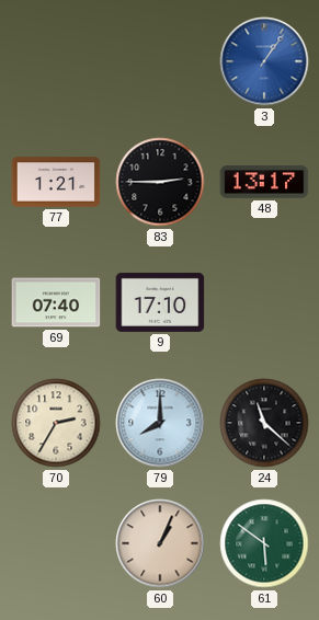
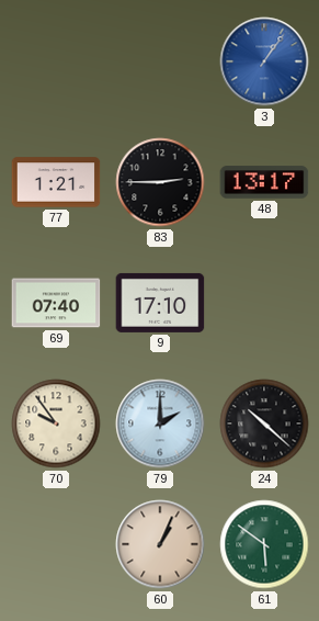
70: 2:35 -> 9:54
79: 8:00 -> 2:00
24: 11:22 -> 10:22
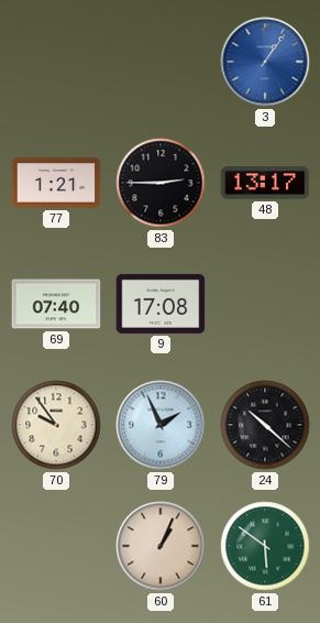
9: 17:10 -> 17:08
79: 2:00 -> 1:56
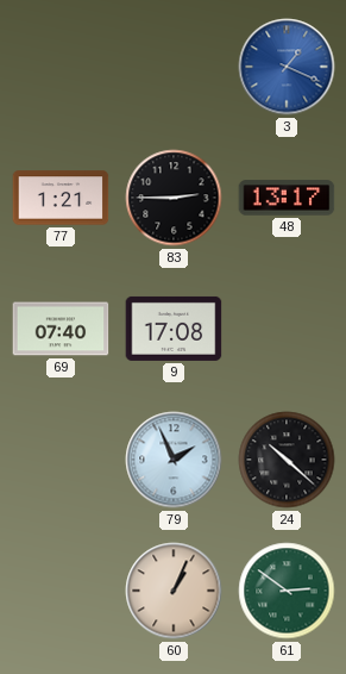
3: 1:06 -> 1:19
70: 9:54 -> none
61: 5:51 -> 2:51
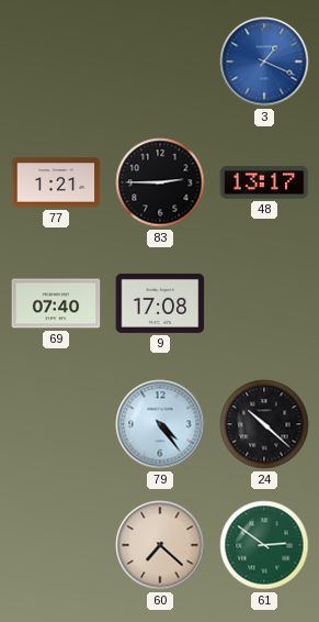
79: 1:56 -> 4:24
60: 1:04 -> 7:22
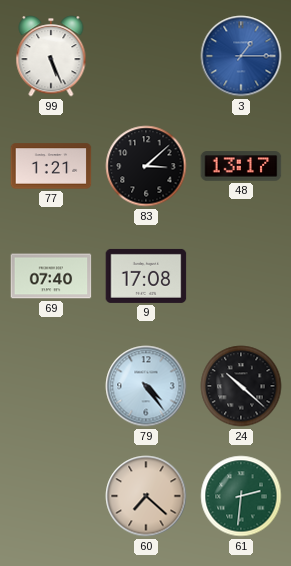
99: none -> 5:26
3: 1:19 -> 1:15
83: 2:45 -> 3:08
61: 2:51 -> 2:31
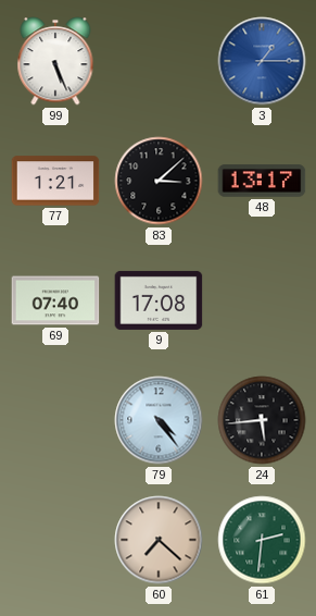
24: 10:22 -> 5:44
